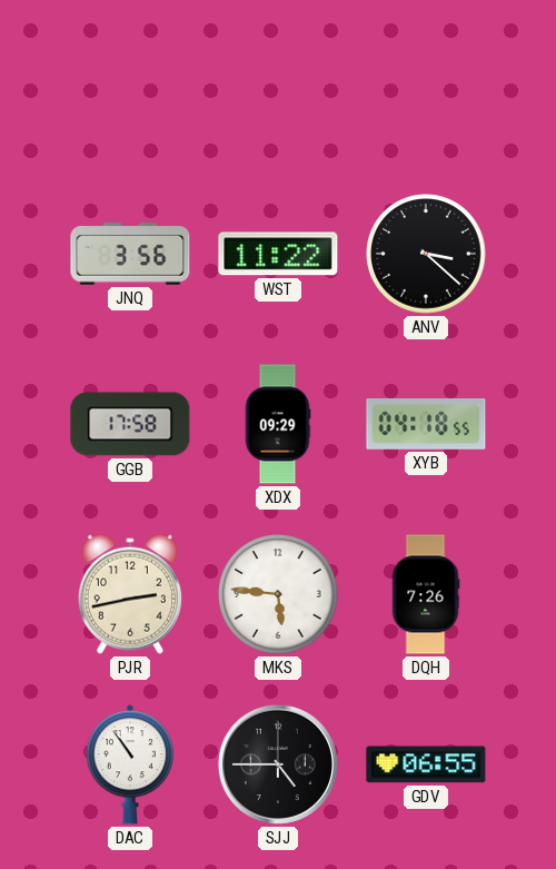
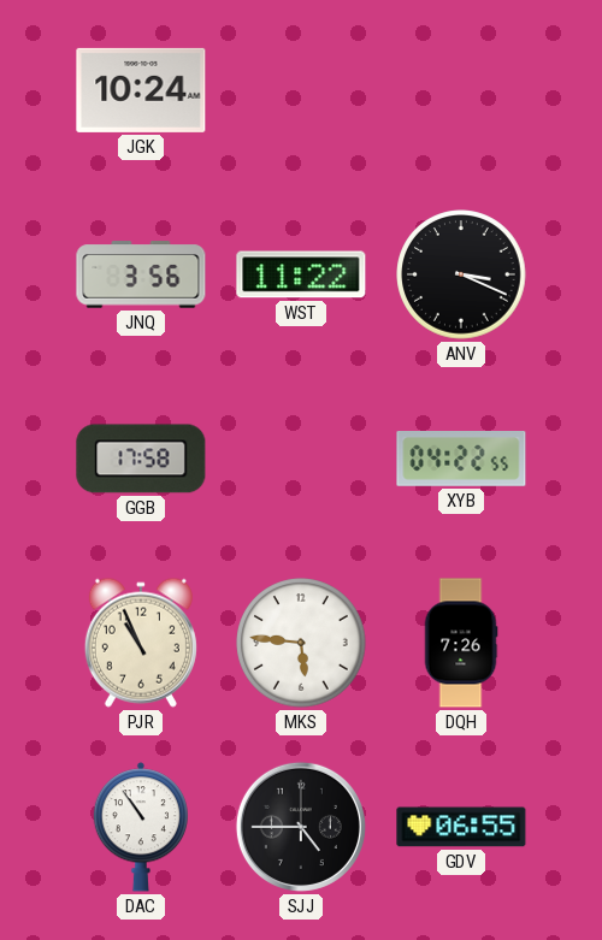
JGK: none -> 10:24
ANV: 3:22 -> 3:19
XDX: 09:29 -> none
XYB: 04:18 -> 04:22
PJR: 2:43 -> 10:56
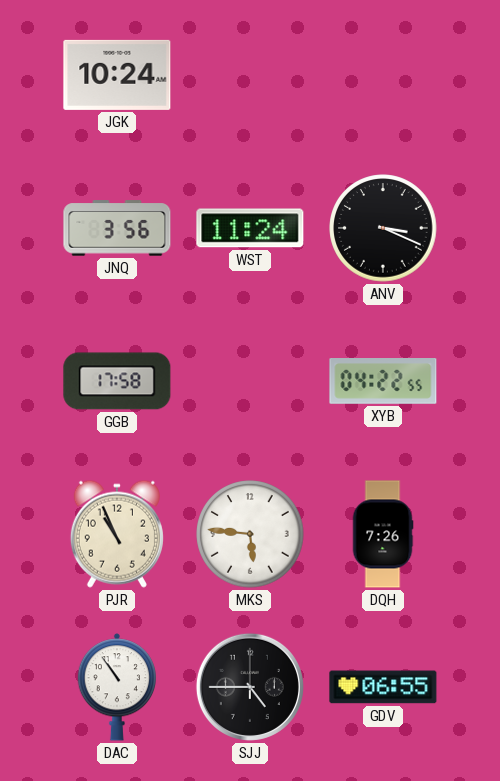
WST: 11:22 -> 11:24
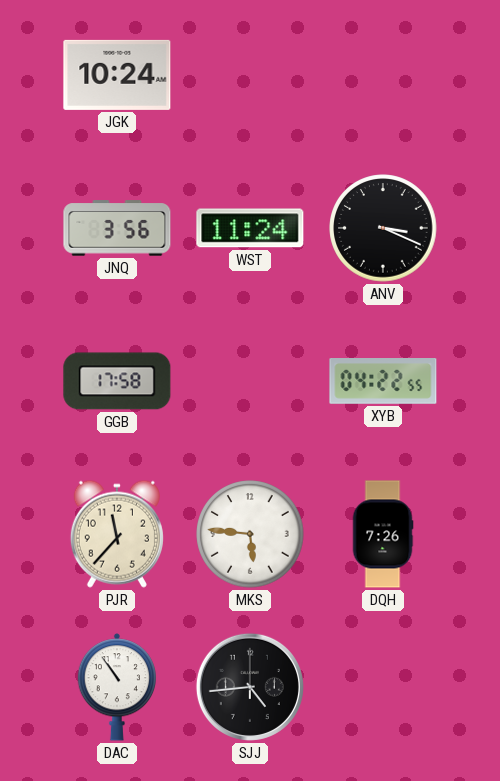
PJR: 10:56 -> 11:37
SJJ: 4:45 -> 4:44
GDV: 06:55 -> none
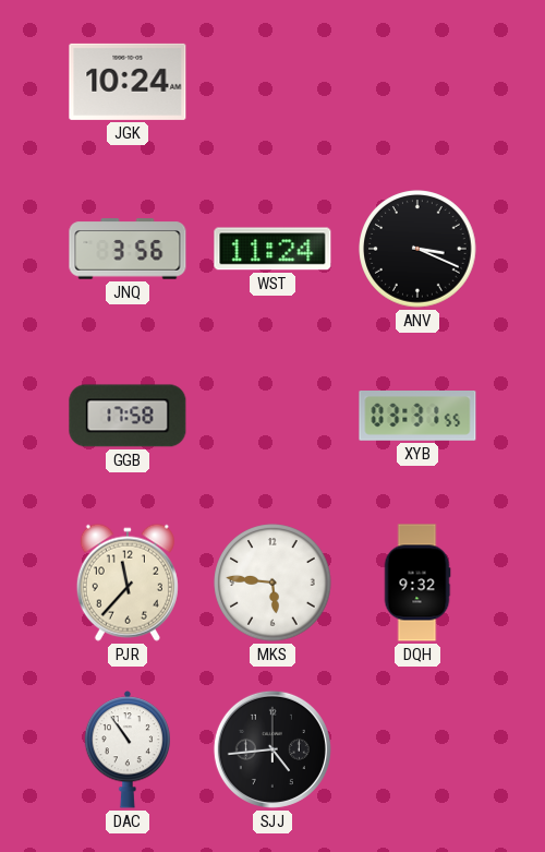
XYB: 04:22 -> 03:31
DQH: 7:26 -> 9:32
